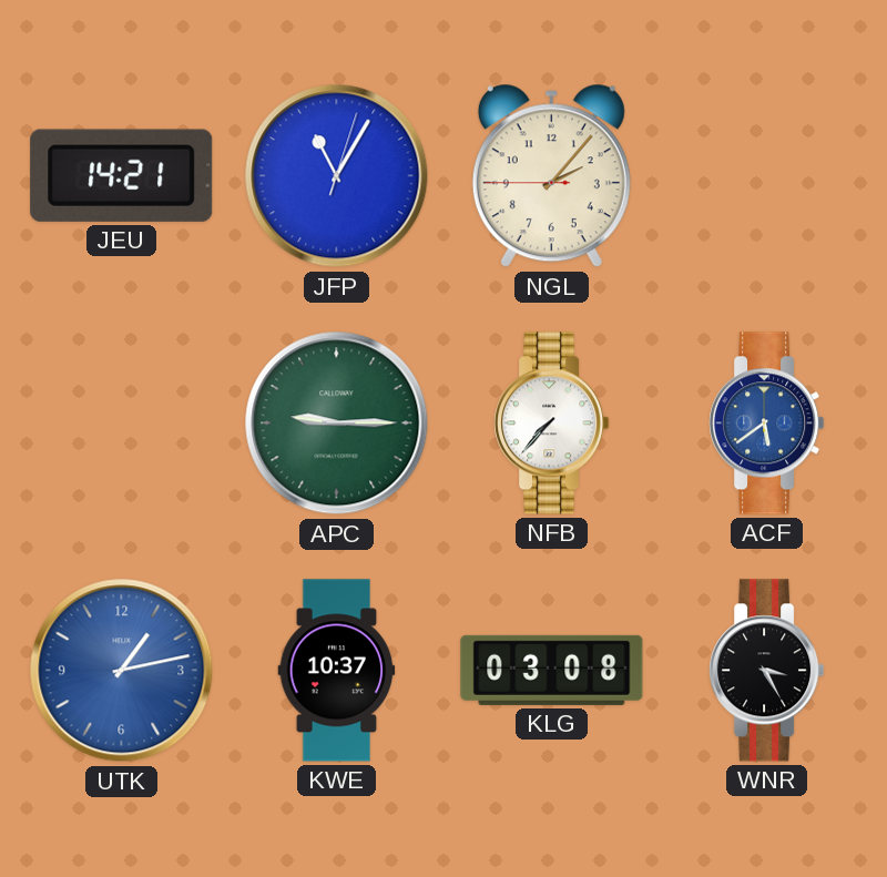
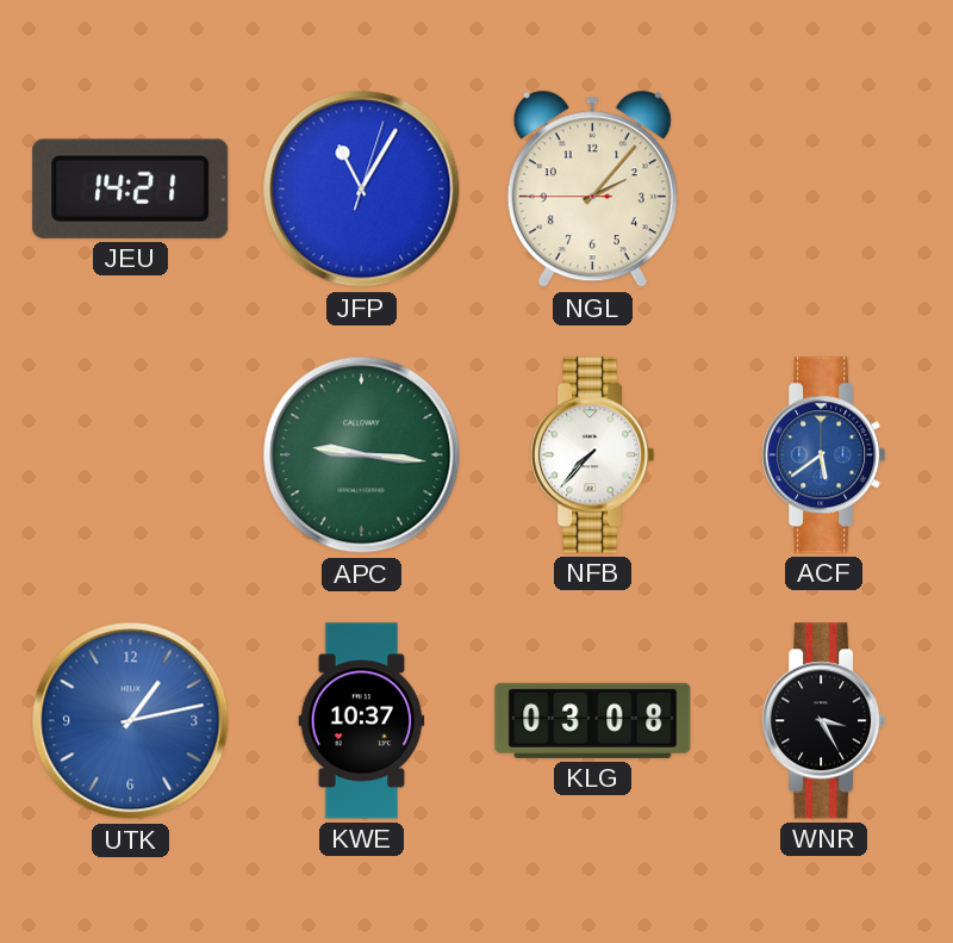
APC: 9:15 -> 9:16
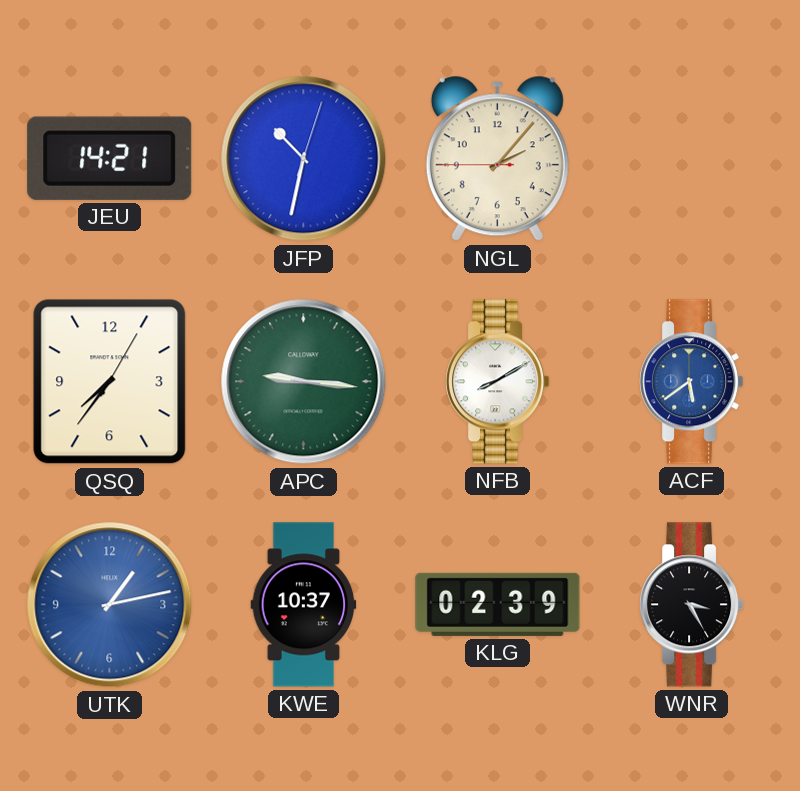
JFP: 11:05 -> 10:32
QSQ: none -> 7:36
NFB: 7:37 -> 8:10
KLG: 03:08 -> 02:39
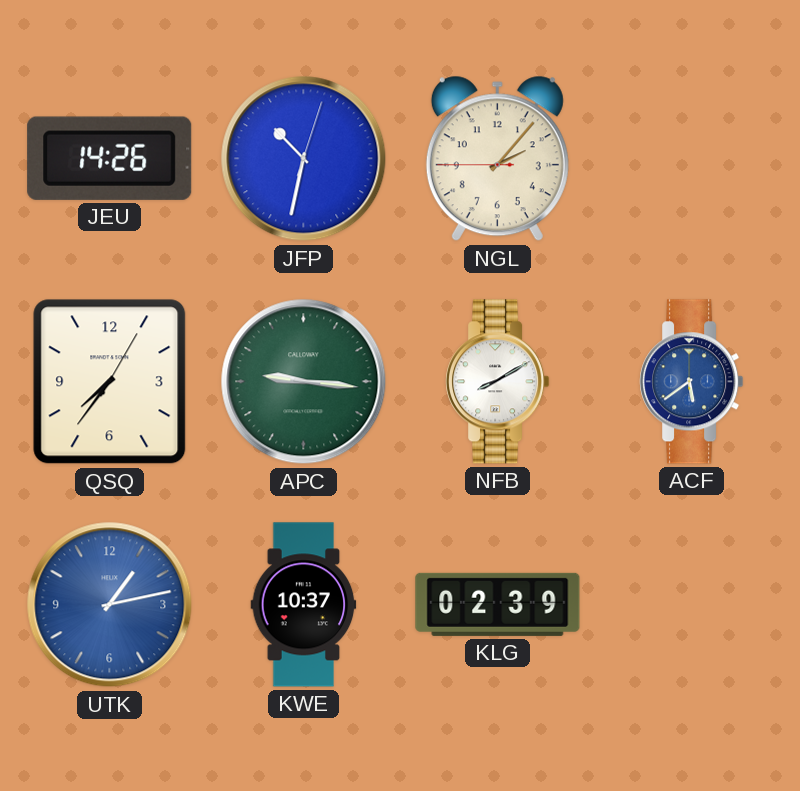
JEU: 14:21 -> 14:26
WNR: 3:25 -> none
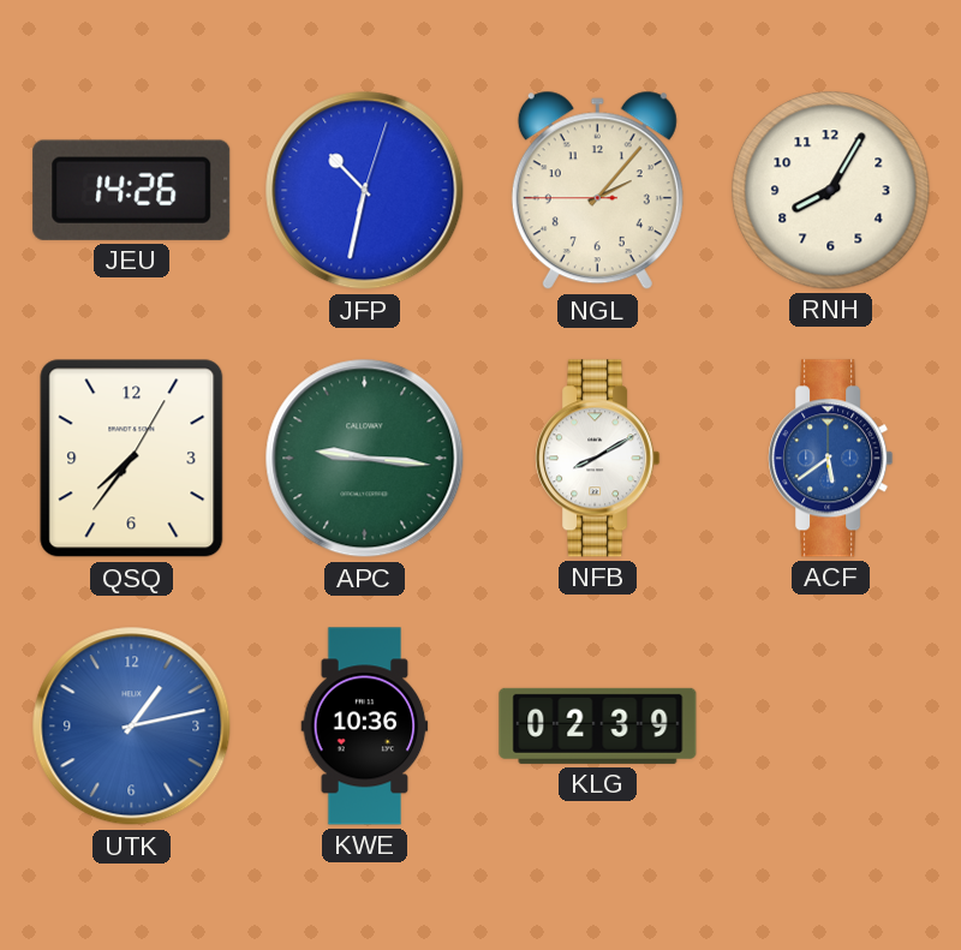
RNH: none -> 8:05
KWE: 10:37 -> 10:36
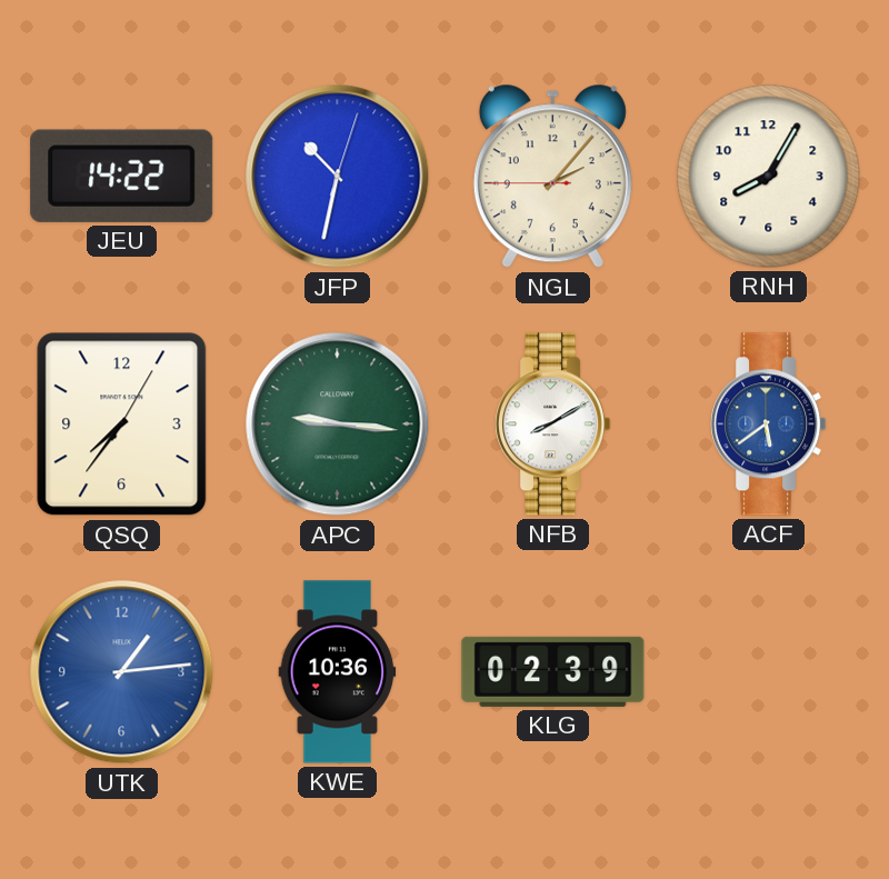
JEU: 14:26 -> 14:22
UTK: 1:13 -> 1:14
